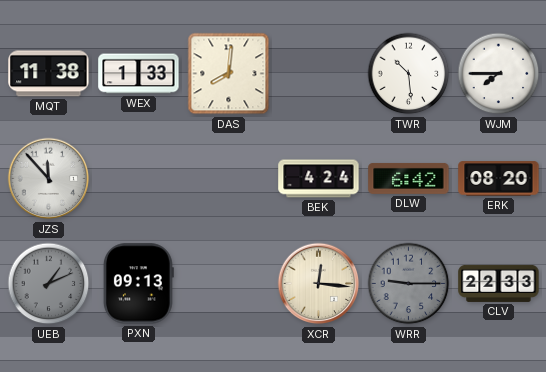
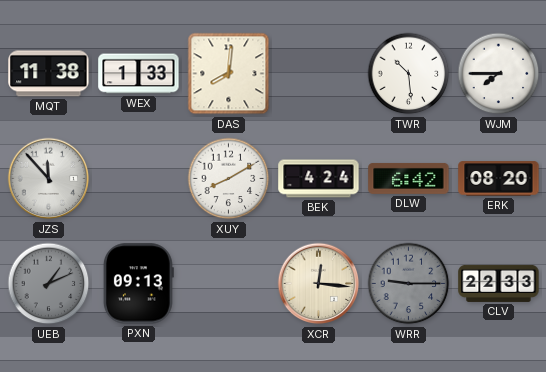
XUY: none -> 8:10
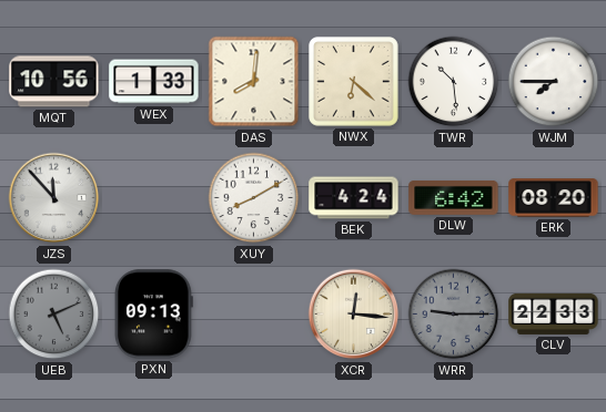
MQT: 11:38 -> 10:56
NWX: none -> 6:22
UEB: 1:11 -> 5:11
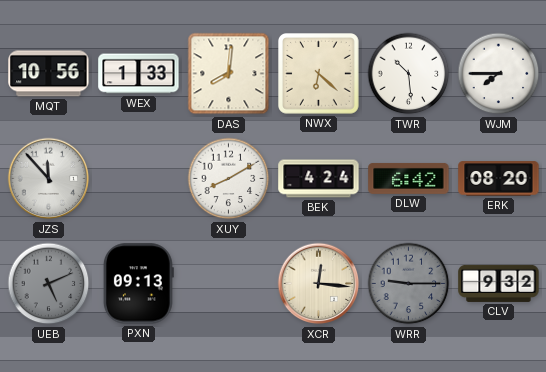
CLV: 22:33 -> 9:32
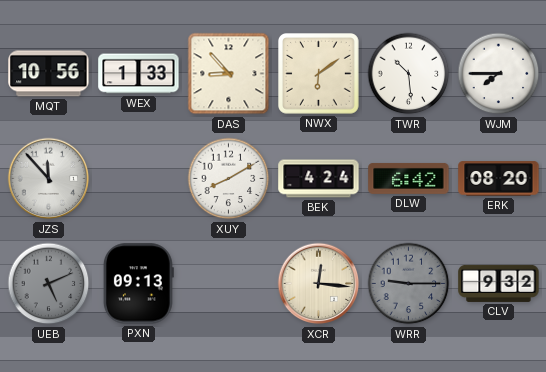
DAS: 8:01 -> 8:53
NWX: 6:22 -> 6:09
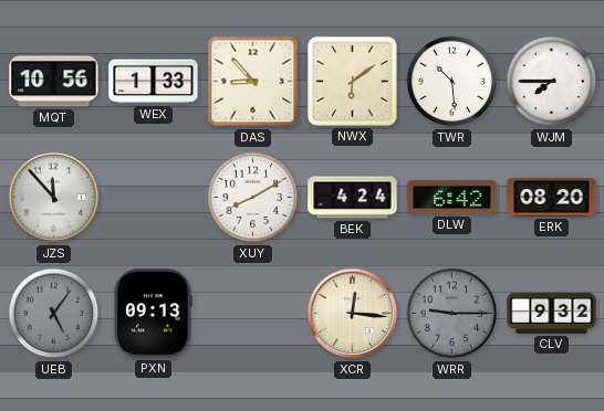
UEB: 5:11 -> 5:06
